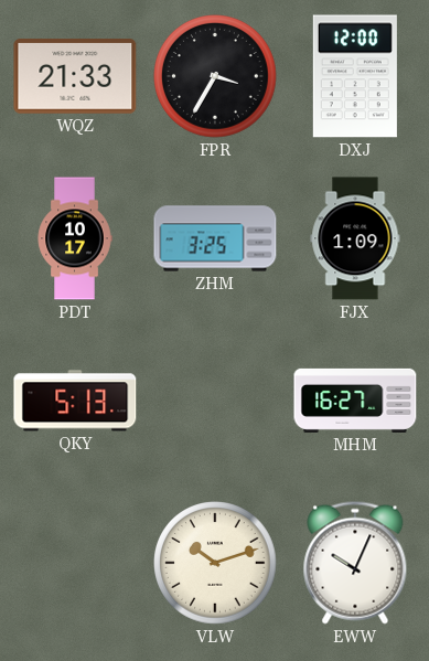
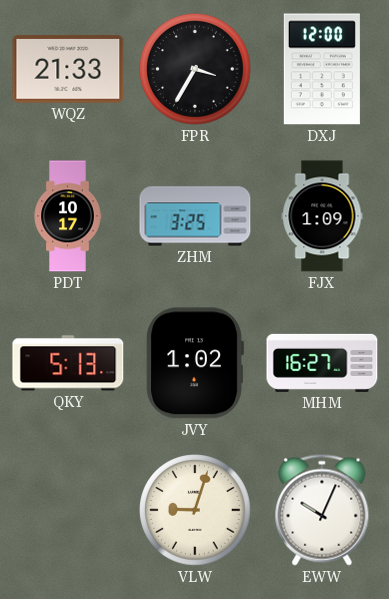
JVY: none -> 1:02
VLW: 10:12 -> 9:03
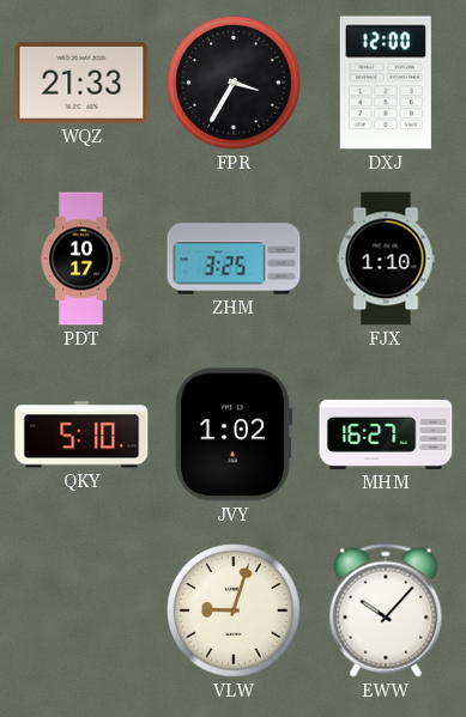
FJX: 1:09 -> 1:10
QKY: 5:13 -> 5:10
EWW: 10:04 -> 10:07
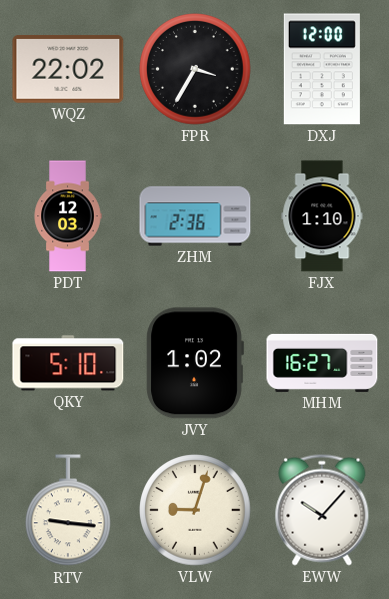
WQZ: 21:33 -> 22:02
PDT: 10:17 -> 12:03
ZHM: 3:25 -> 2:36
RTV: none -> 9:16
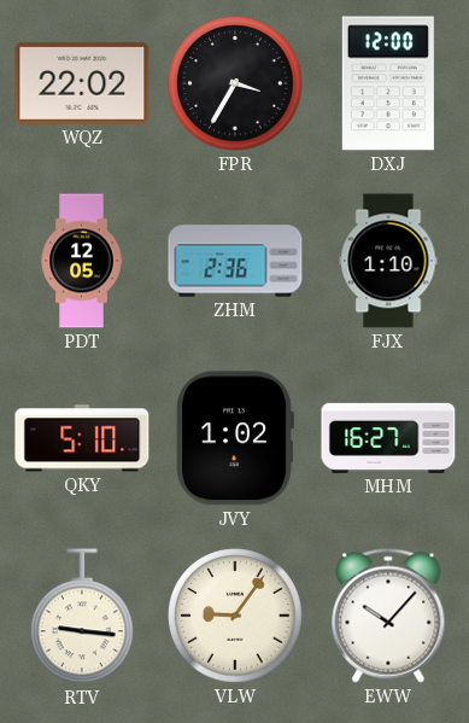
PDT: 12:03 -> 12:05
VLW: 9:03 -> 9:06
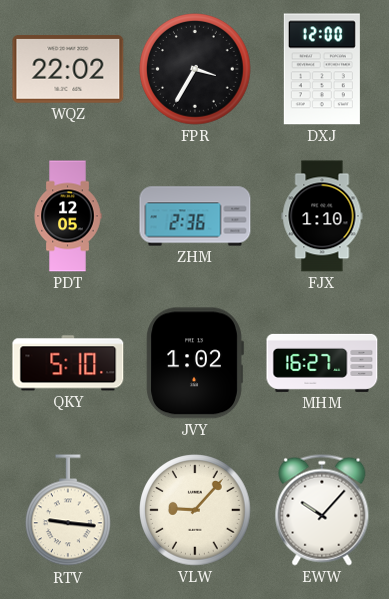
VLW: 9:06 -> 9:07
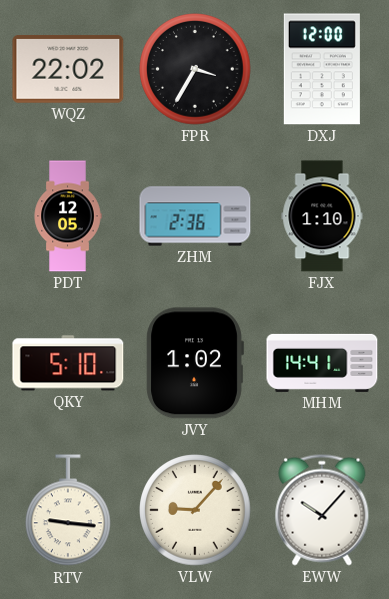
MHM: 16:27 -> 14:41
